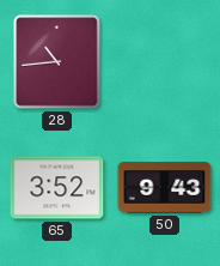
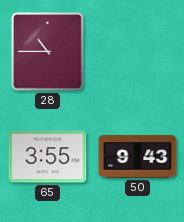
28: 10:44 -> 10:45
65: 3:52 -> 3:55
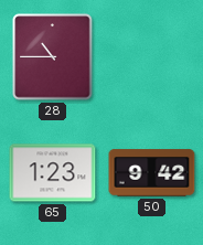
65: 3:55 -> 1:23
50: 9:43 -> 9:42
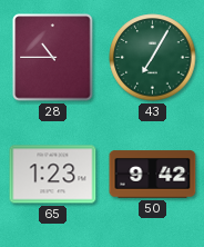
43: none -> 7:05
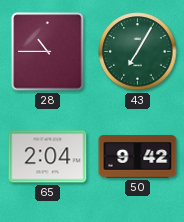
65: 1:23 -> 2:04
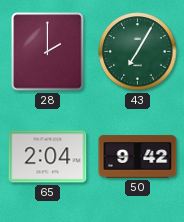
28: 10:45 -> 2:00
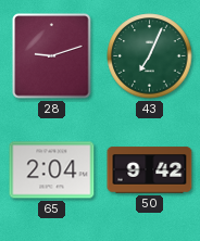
28: 2:00 -> 9:12
43: 7:05 -> 7:04
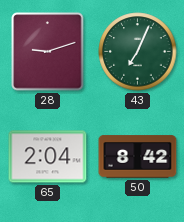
50: 9:42 -> 8:42
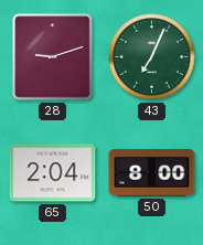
50: 8:42 -> 8:00
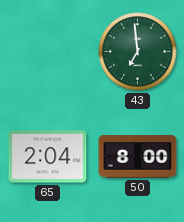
28: 9:12 -> none
43: 7:04 -> 6:59
